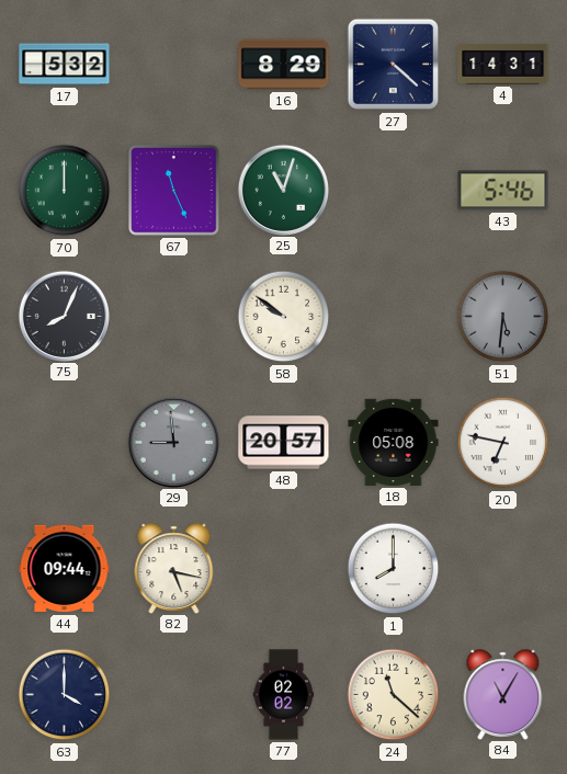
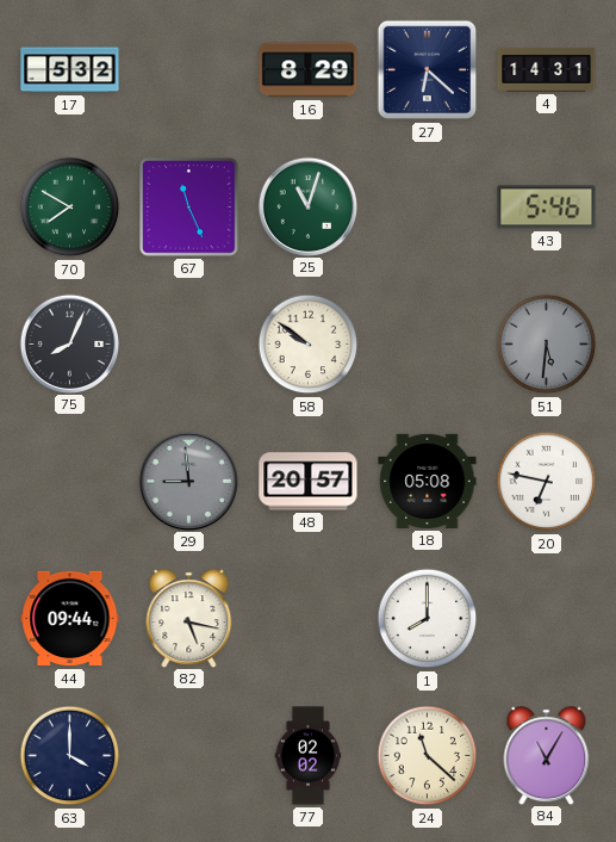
27: 4:22 -> 6:22
70: 12:00 -> 7:50
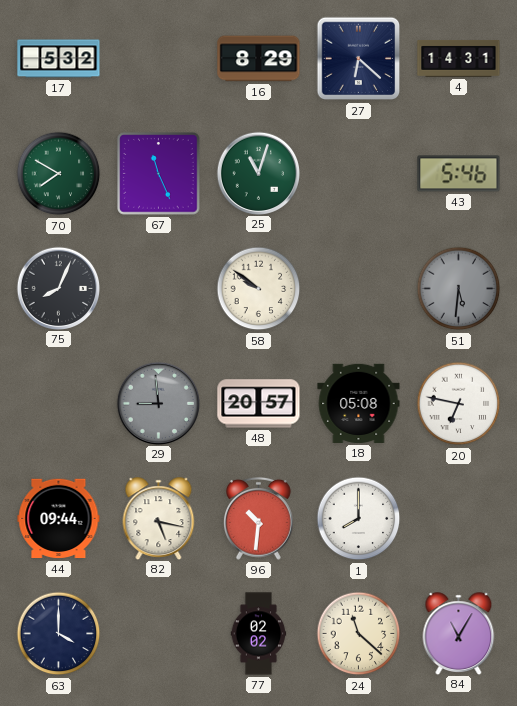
96: none -> 10:31
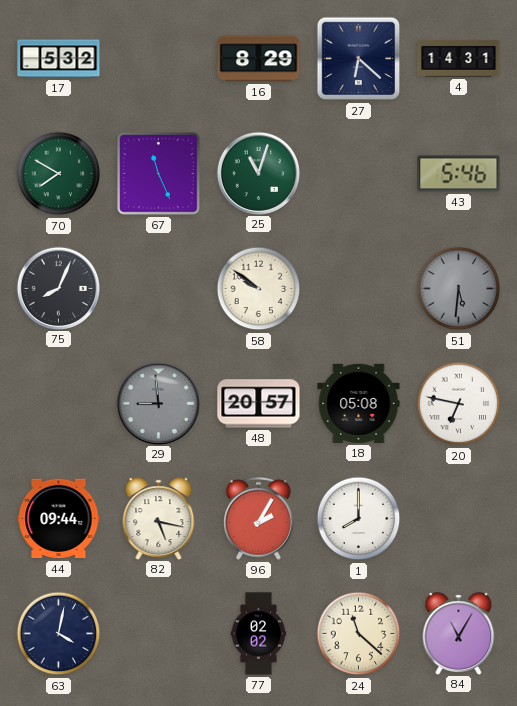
96: 10:31 -> 2:05
63: 4:00 -> 4:02
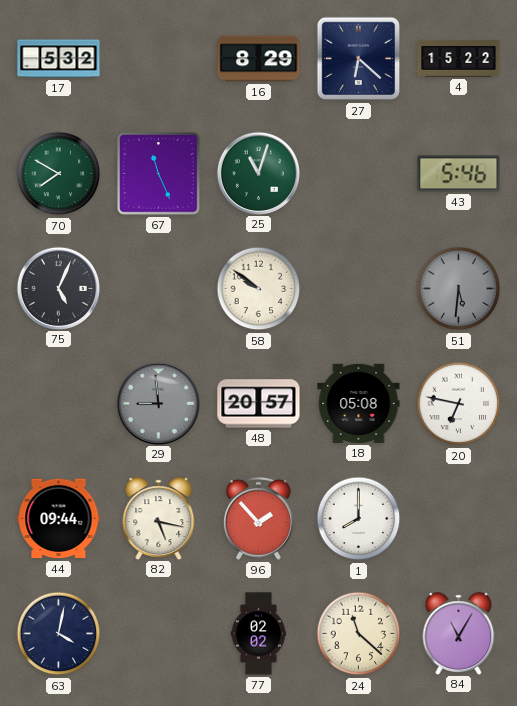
4: 14:31 -> 15:22
75: 8:04 -> 5:04
96: 2:05 -> 1:53
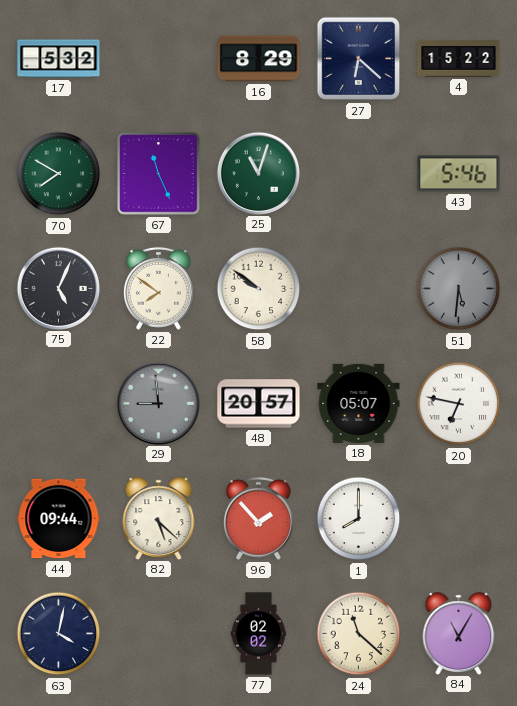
22: none -> 7:51
18: 05:08 -> 05:07
82: 5:17 -> 5:22
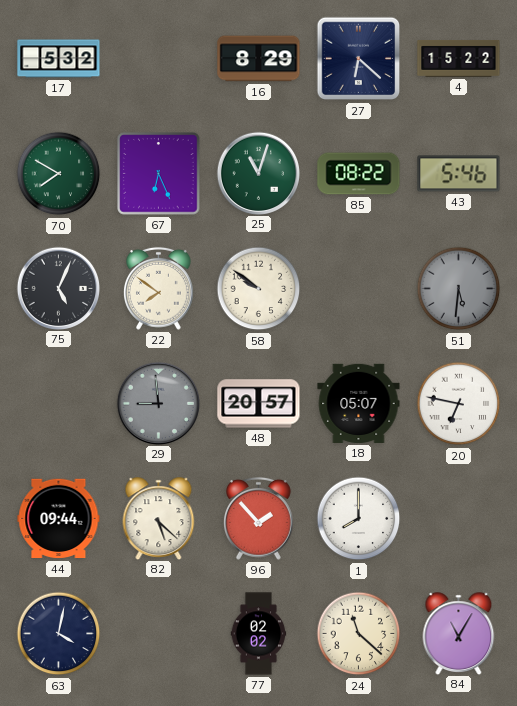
67: 11:26 -> 6:26
85: none -> 08:22
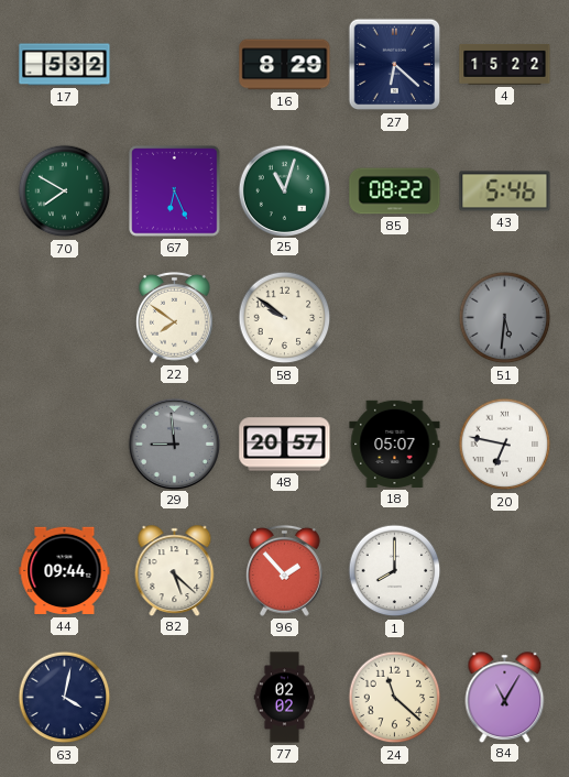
75: 5:04 -> none
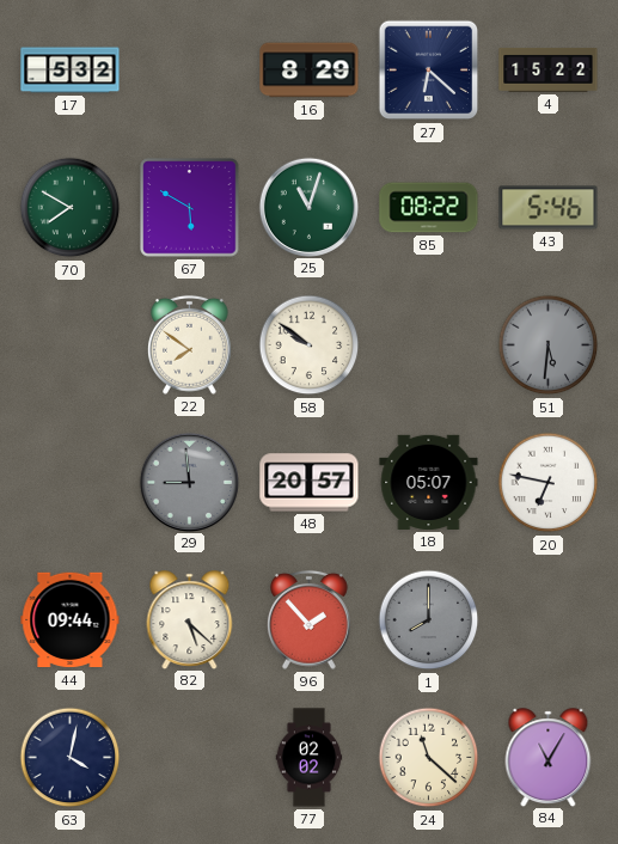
67: 6:26 -> 5:50
1 dial: white -> grey
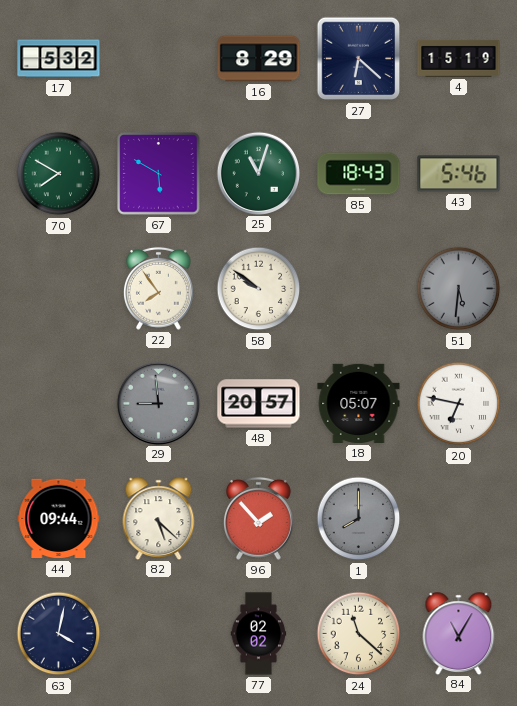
4: 15:22 -> 15:19
85: 08:22 -> 18:43
22: 7:51 -> 7:54
